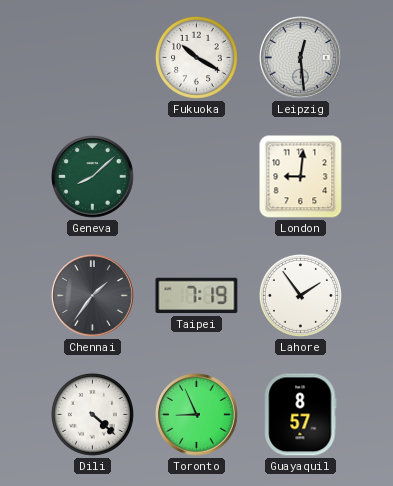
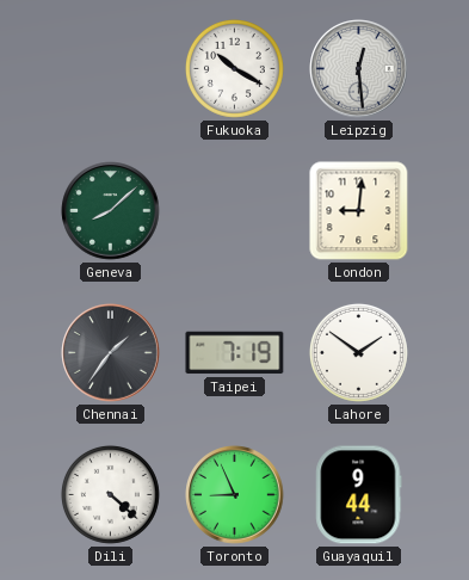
Lahore: 1:54 -> 1:51
Guayaquil: 8:57 -> 9:44
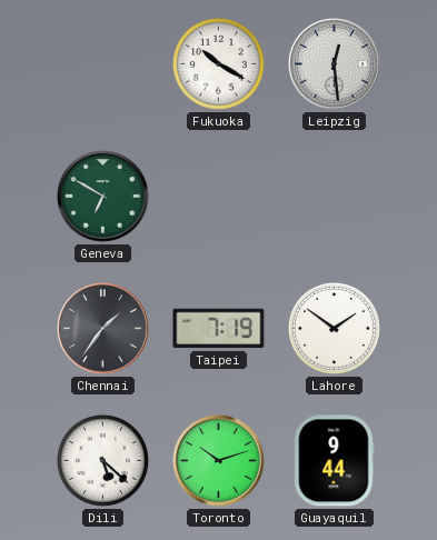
Geneva: 8:08 -> 6:50
London: 9:01 -> none
Dili: 4:22 -> 5:22
Toronto: 8:56 -> 10:12
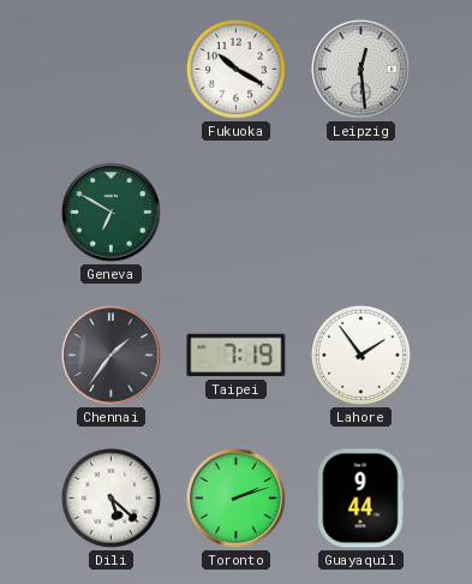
Lahore: 1:51 -> 1:54
Toronto: 10:12 -> 2:12
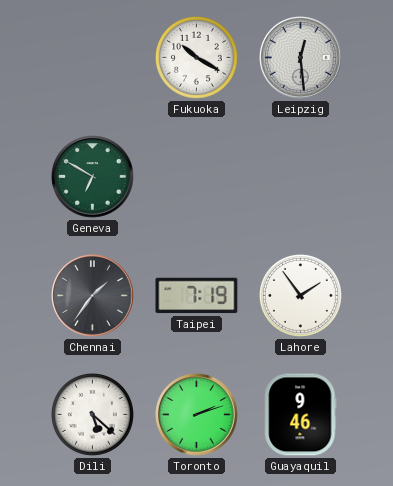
Guayaquil: 9:44 -> 9:46
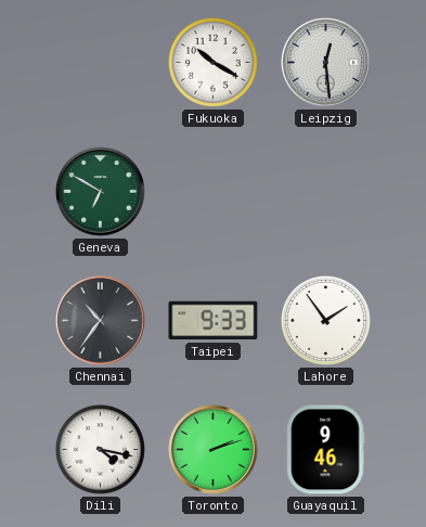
Chennai: 1:36 -> 10:36
Taipei: 7:19 -> 9:33
Dili: 5:22 -> 4:17
